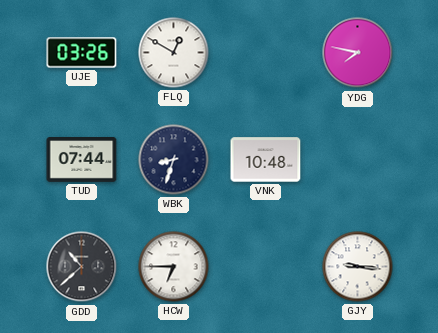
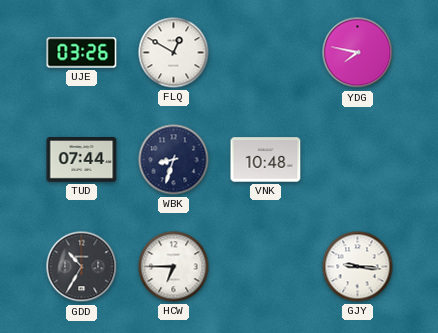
GDD: 10:38 -> 10:35
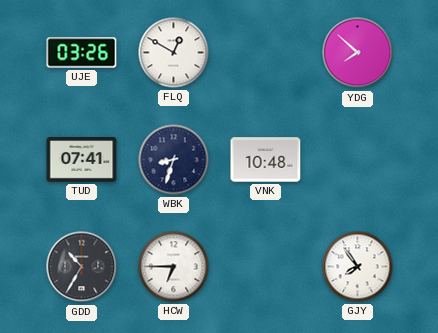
YDG: 7:47 -> 7:52
TUD: 07:44 -> 07:41
GJY: 9:16 -> 7:54
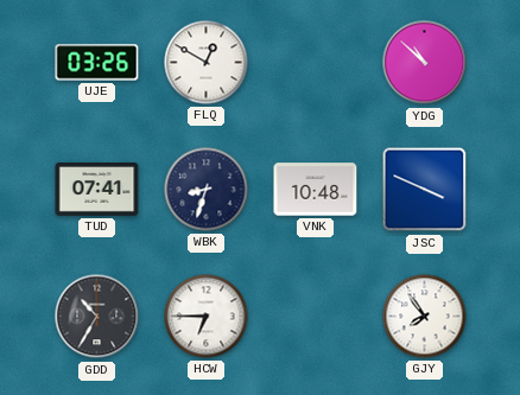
YDG: 7:52 -> 10:52
JSC: none -> 3:49
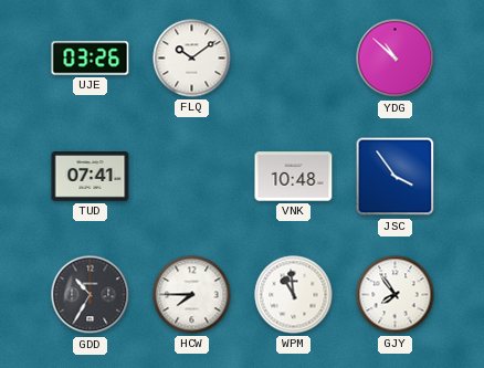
FLQ: 12:50 -> 10:09
WBK: 8:33 -> none
JSC: 3:49 -> 3:54
HCW: 6:45 -> 7:45
WPM: none -> 10:59
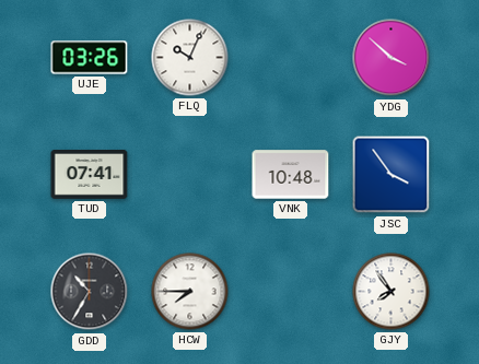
FLQ: 10:09 -> 10:04
YDG: 10:52 -> 3:52
WPM: 10:59 -> none
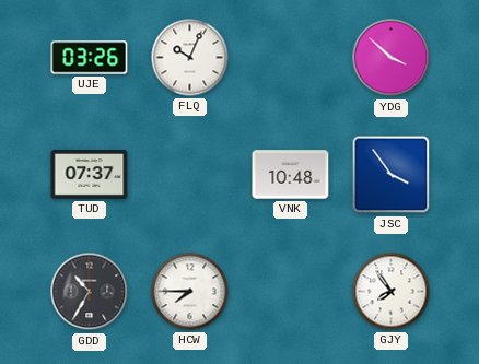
TUD: 07:41 -> 07:37
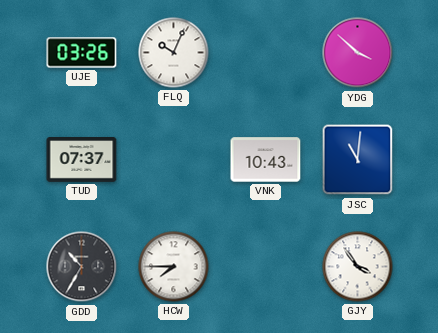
VNK: 10:48 -> 10:43
JSC: 3:54 -> 11:01
GJY: 7:54 -> 3:54
